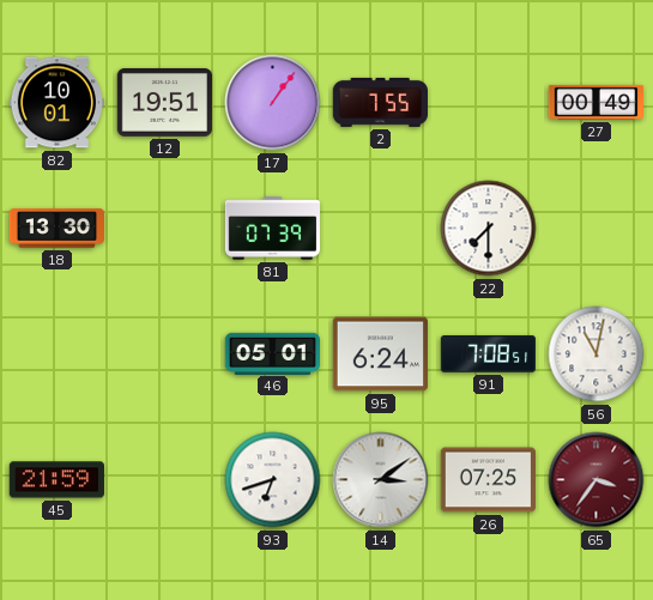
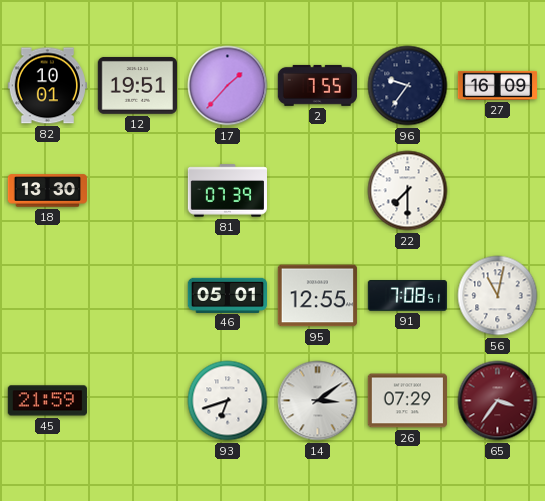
17: 1:06 -> 1:37
96: none -> 9:36
27: 00:49 -> 16:09
95: 6:24 -> 12:55
26: 07:25 -> 07:29
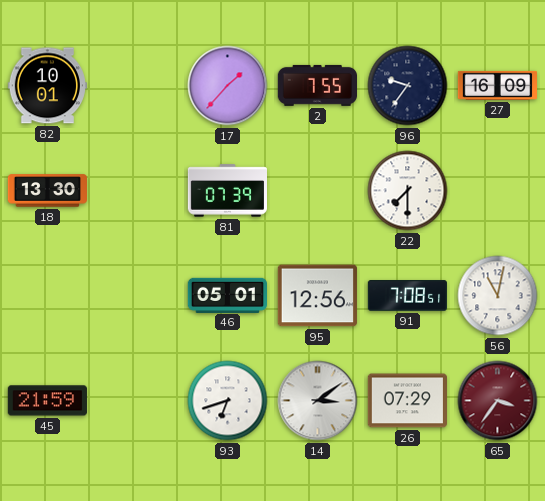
12: 19:51 -> none
95: 12:55 -> 12:56
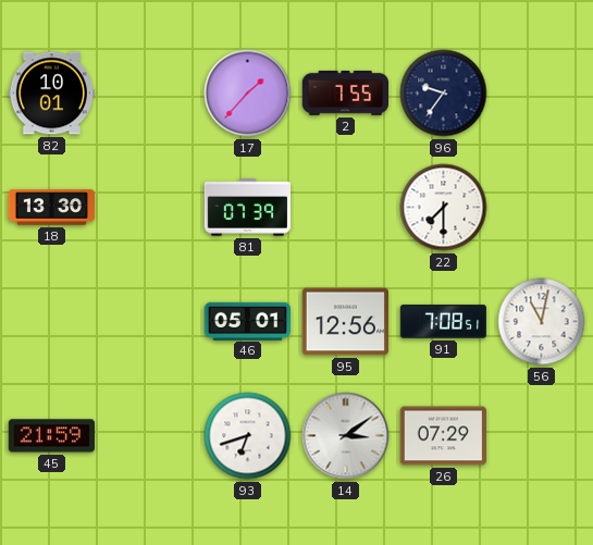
27: 16:09 -> none
65: 3:36 -> none
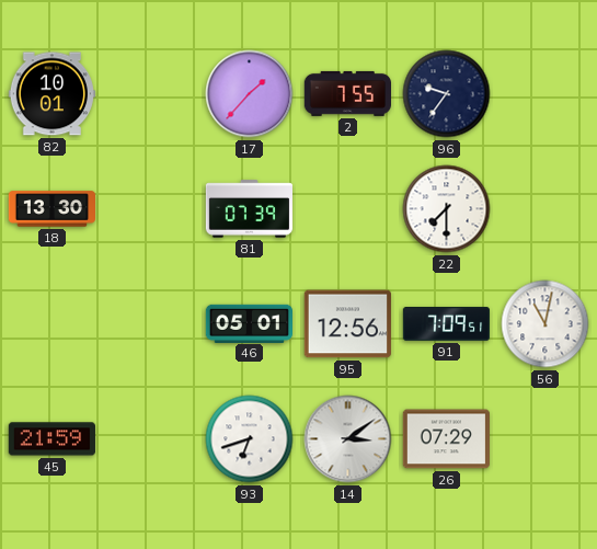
91: 7:08 -> 7:09
